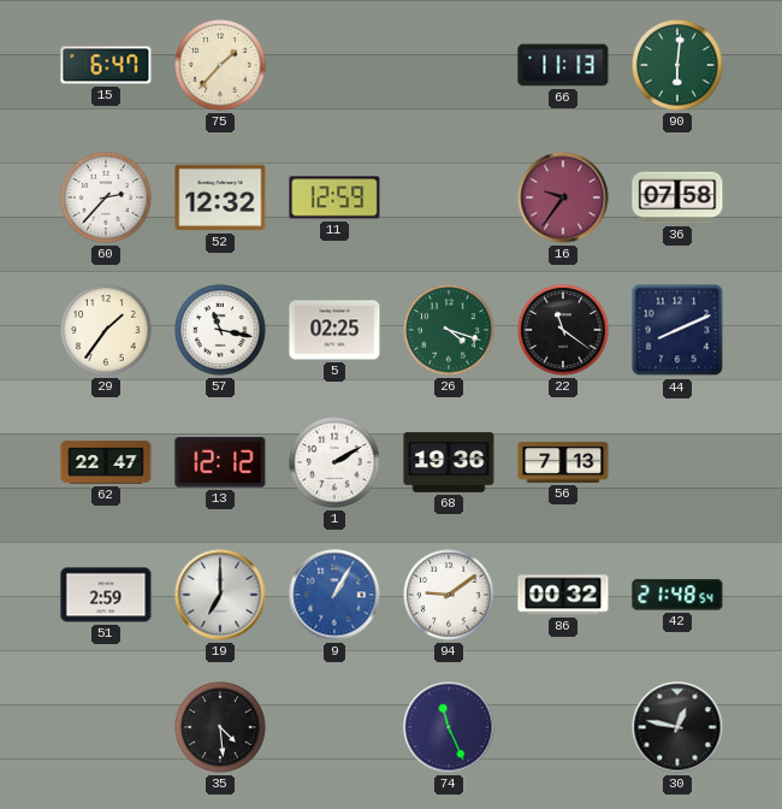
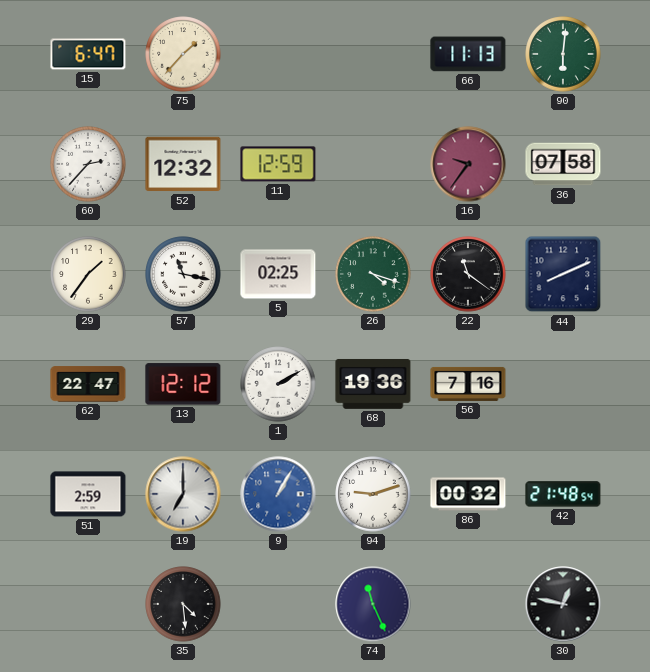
56: 7:13 -> 7:16
94: 9:09 -> 9:12
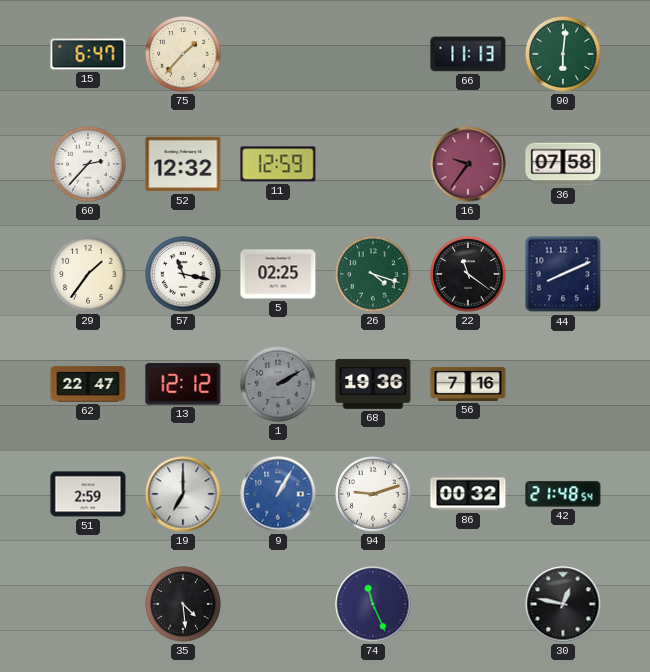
1 dial: white -> grey
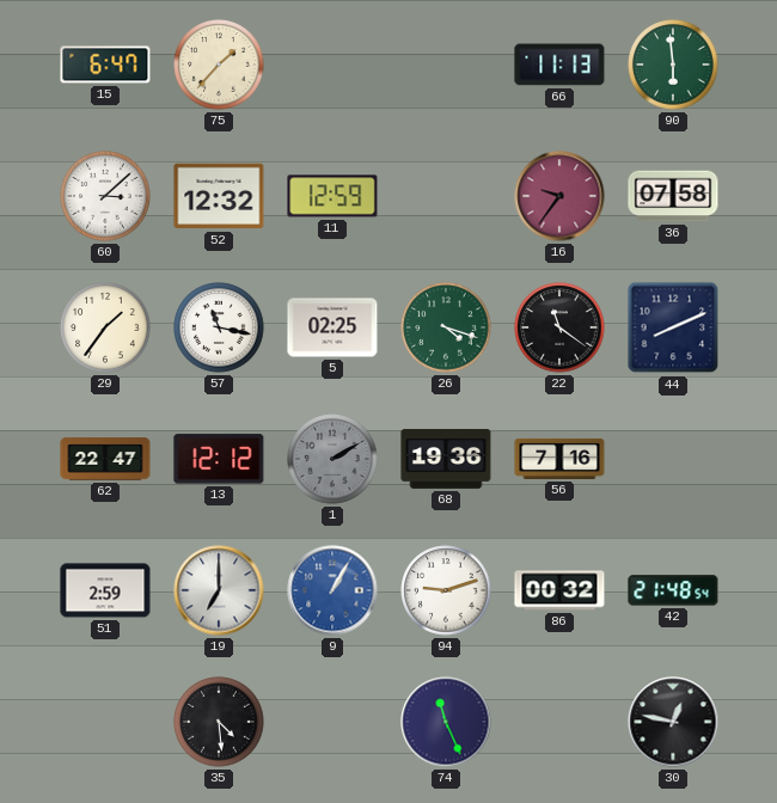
90: 6:01 -> 5:59
60: 2:37 -> 3:08
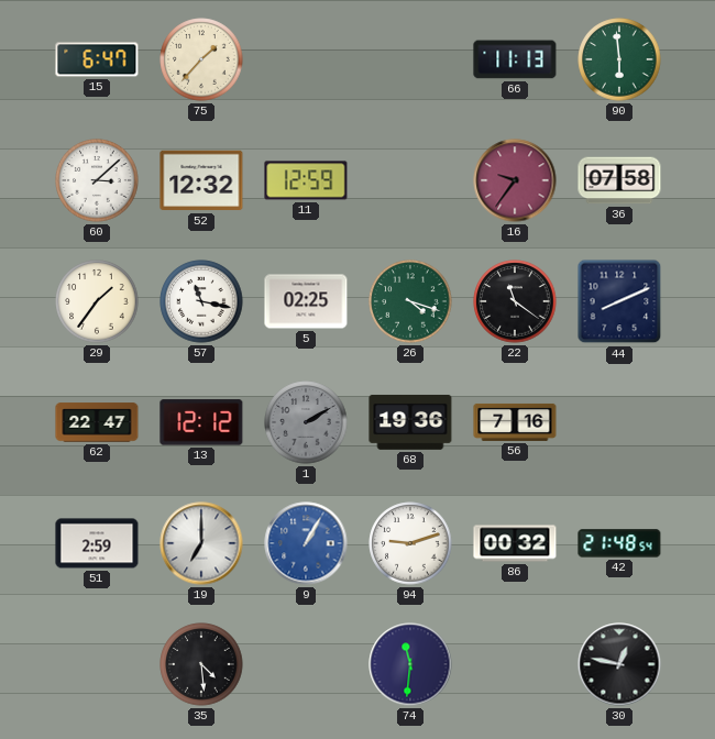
74: 11:26 -> 11:31
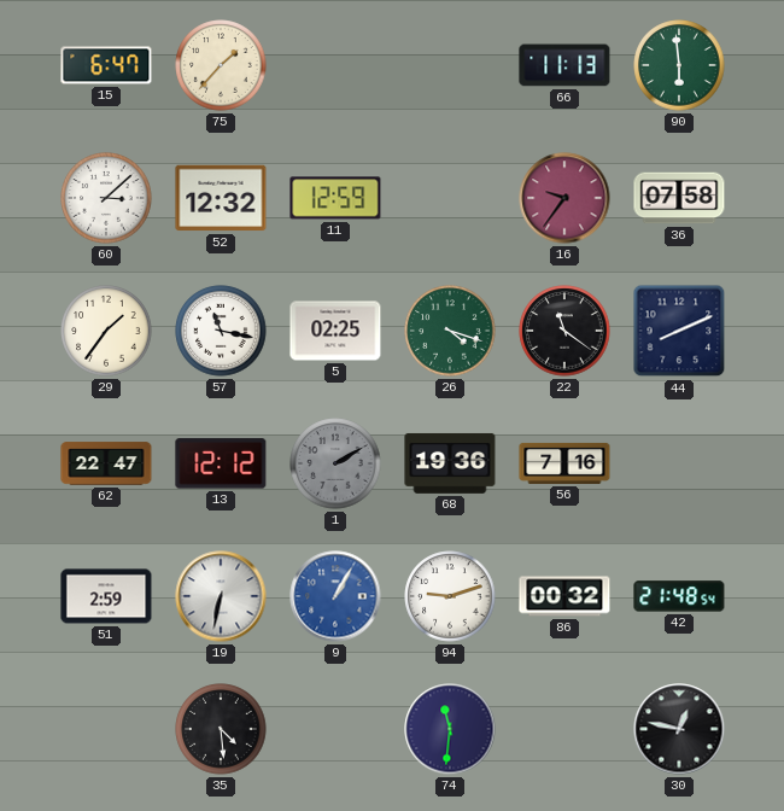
19: 7:00 -> 6:32
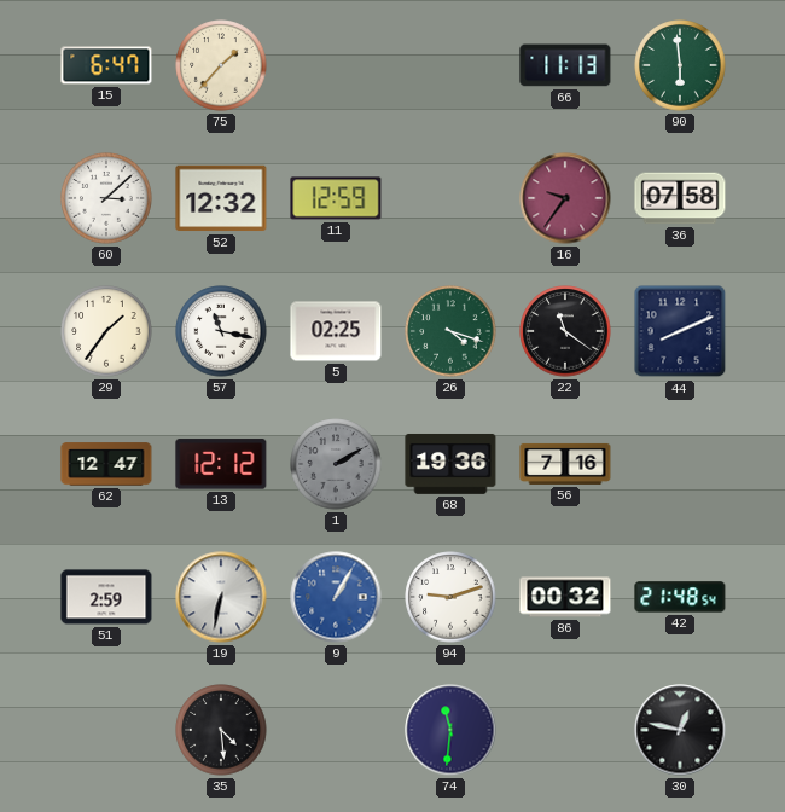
62: 22:47 -> 12:47
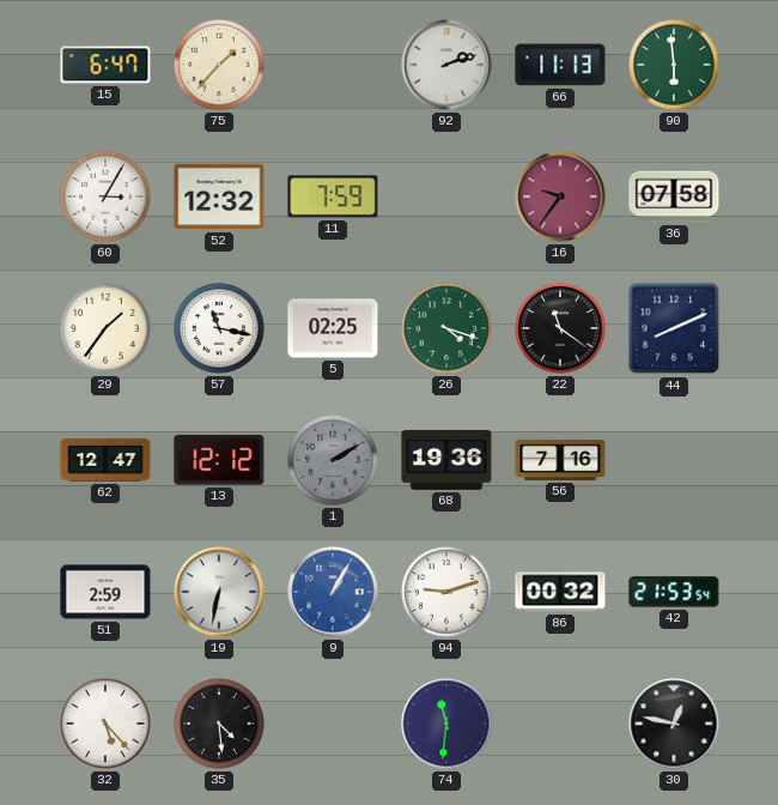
92: none -> 2:12
60: 3:08 -> 3:05
11: 12:59 -> 7:59
42: 21:48 -> 21:53
32: none -> 5:23
